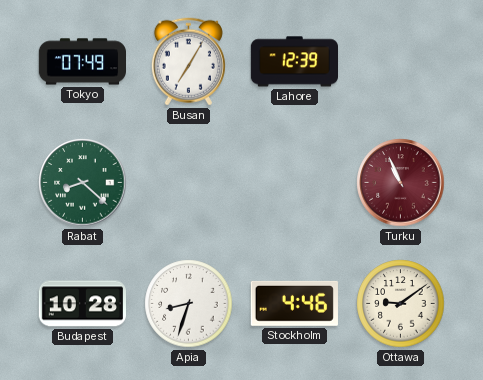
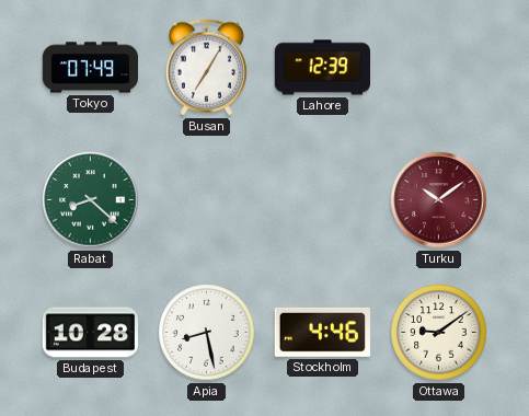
Turku: 10:56 -> 10:09
Apia: 8:33 -> 8:28
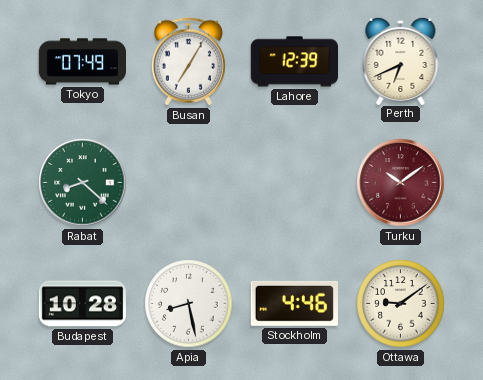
Perth: none -> 6:41
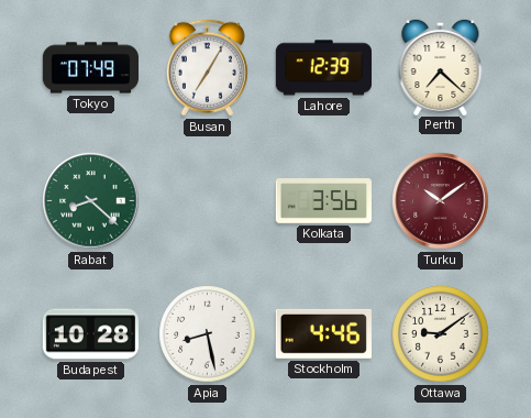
Perth: 6:41 -> 7:22
Kolkata: none -> 3:56
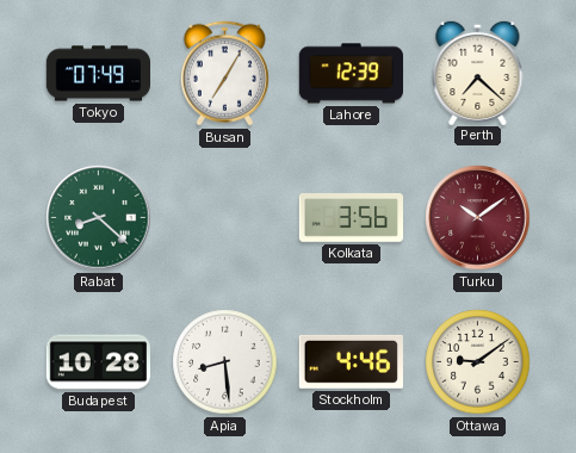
Apia: 8:28 -> 8:29
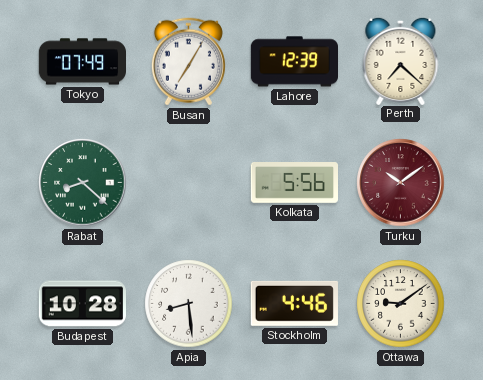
Kolkata: 3:56 -> 5:56
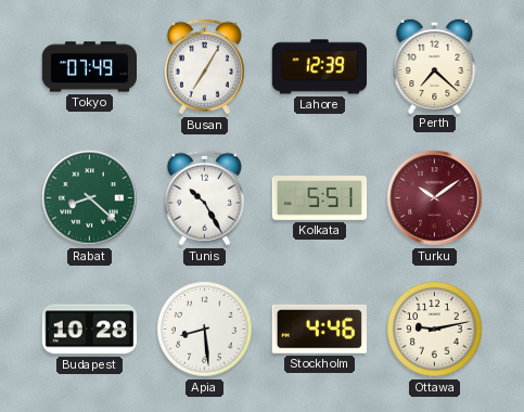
Tunis: none -> 10:25
Kolkata: 5:56 -> 5:51
Ottawa: 9:09 -> 9:13
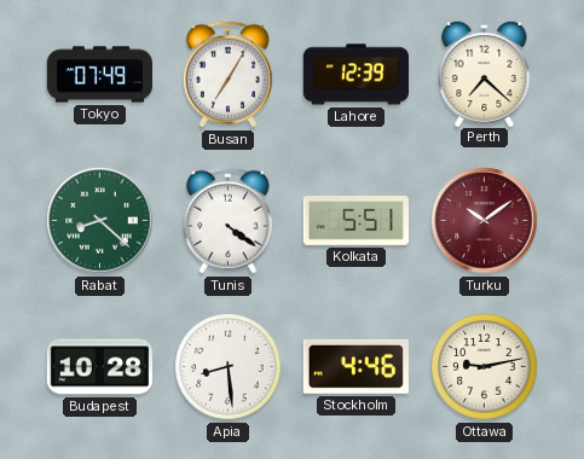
Tunis: 10:25 -> 4:21
